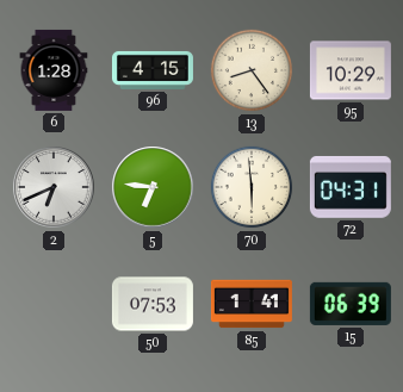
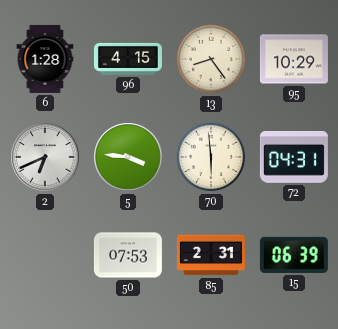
5: 6:46 -> 3:46
85: 1:41 -> 2:31
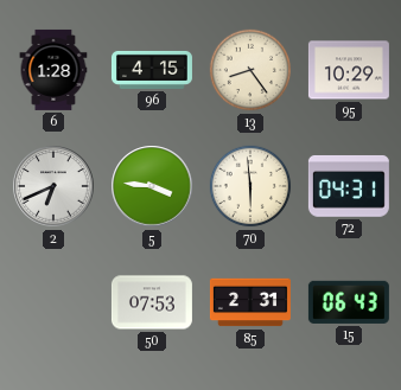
15: 06:39 -> 06:43
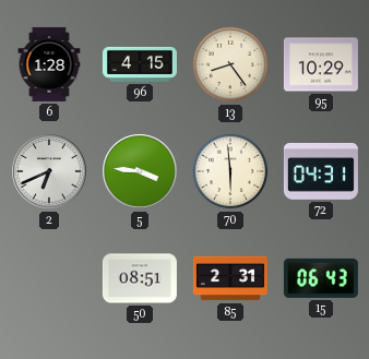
50: 07:53 -> 08:51
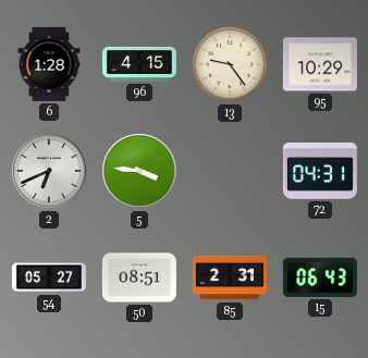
13: 8:24 -> 9:24
70: 5:59 -> none
54: none -> 05:27
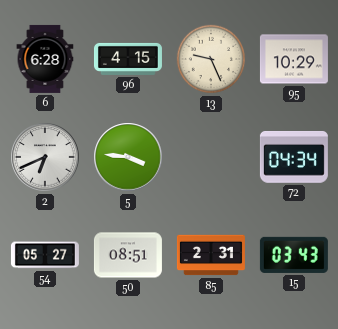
6: 1:28 -> 6:28
13: 9:24 -> 9:26
72: 04:31 -> 04:34
15: 06:43 -> 03:43
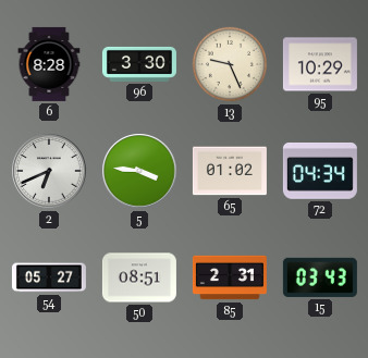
6: 6:28 -> 8:28
96: 4:15 -> 3:30
65: none -> 01:02
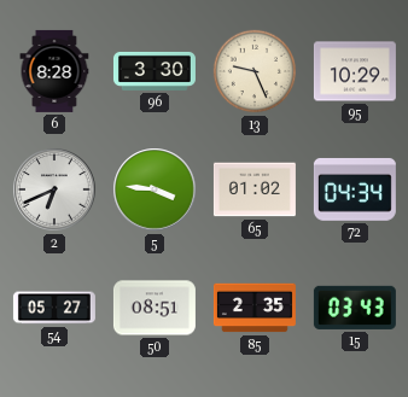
85: 2:31 -> 2:35
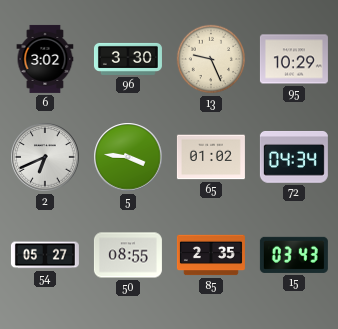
6: 8:28 -> 3:02
50: 08:51 -> 08:55
